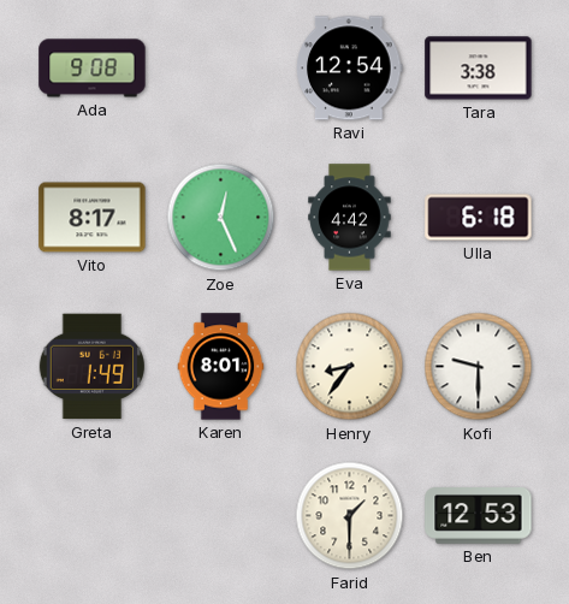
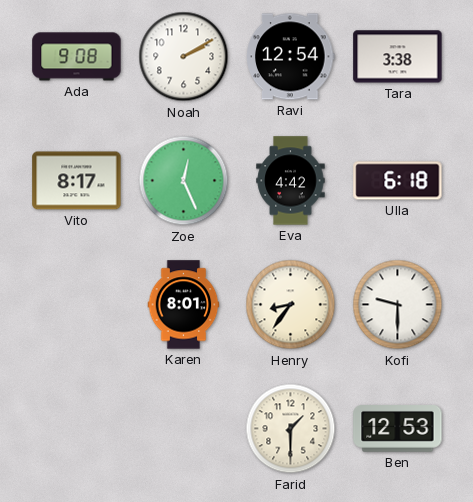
Noah: none -> 2:10
Greta: 1:49 -> none
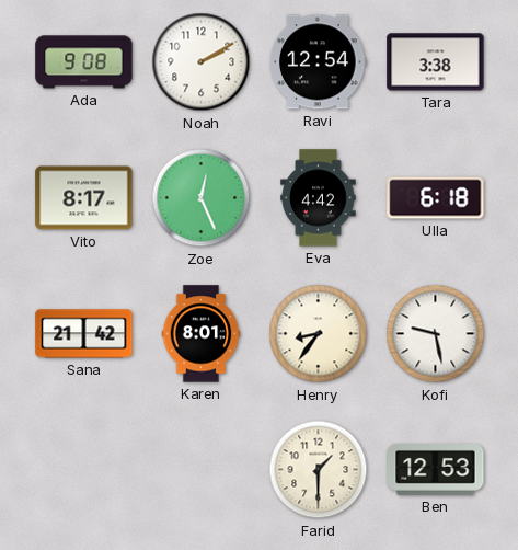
Sana: none -> 21:42
Kofi: 9:30 -> 9:28
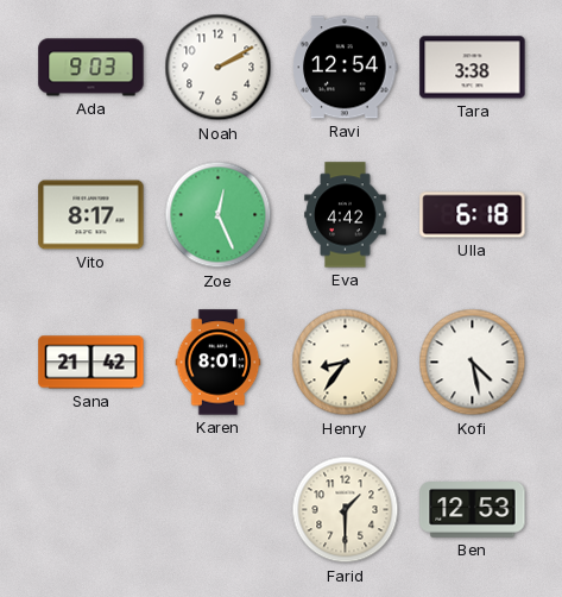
Ada: 9:08 -> 9:03
Kofi: 9:28 -> 4:28
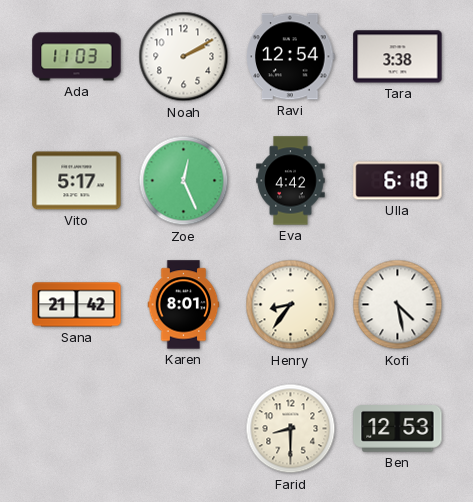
Ada: 9:03 -> 11:03
Vito: 8:17 -> 5:17
Farid: 1:30 -> 8:30
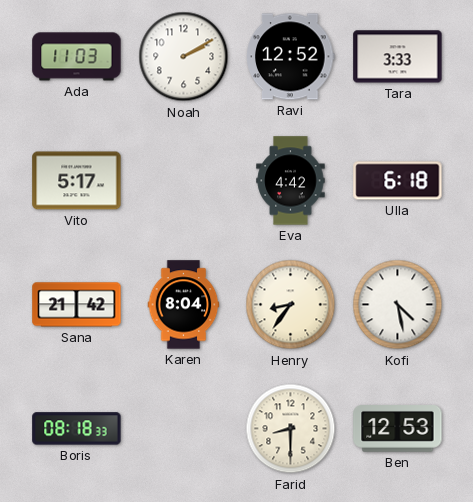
Ravi: 12:54 -> 12:52
Tara: 3:38 -> 3:33
Zoe: 12:26 -> none
Karen: 8:01 -> 8:04
Boris: none -> 08:18
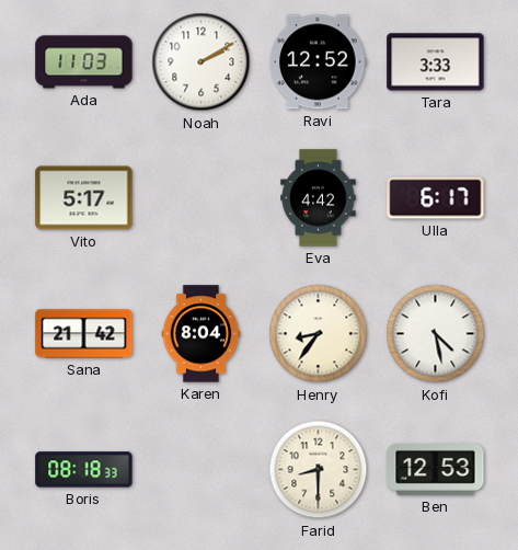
Ulla: 6:18 -> 6:17
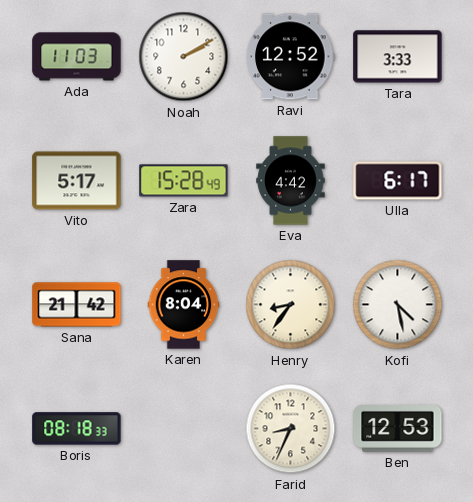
Zara: none -> 15:28
Farid: 8:30 -> 8:34
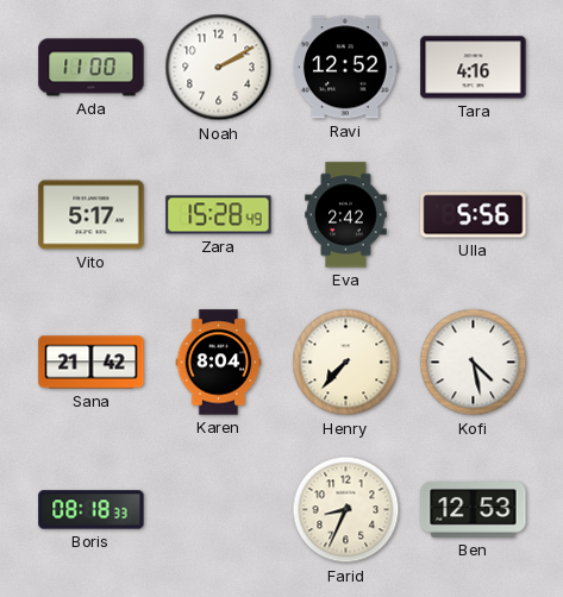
Ada: 11:03 -> 11:00
Tara: 3:33 -> 4:16
Eva: 4:42 -> 2:42
Ulla: 6:17 -> 5:56
Henry: 8:36 -> 7:37
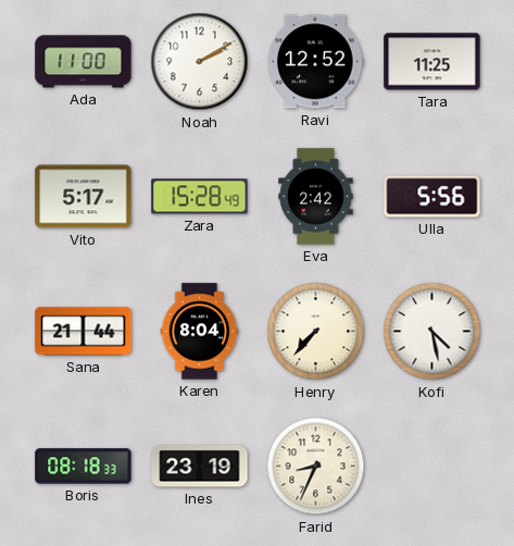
Tara: 4:16 -> 11:25
Sana: 21:42 -> 21:44
Ines: none -> 23:19
Ben: 12:53 -> none
